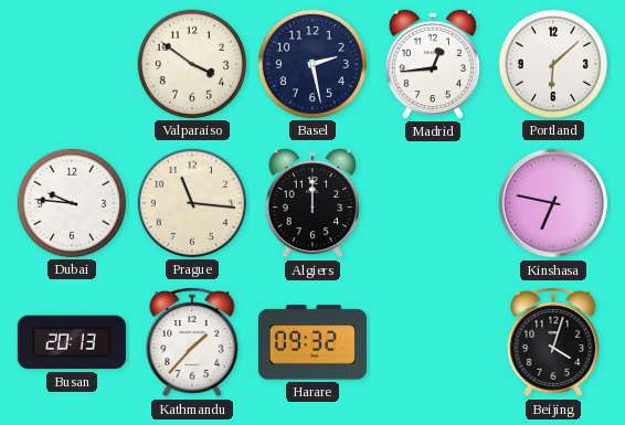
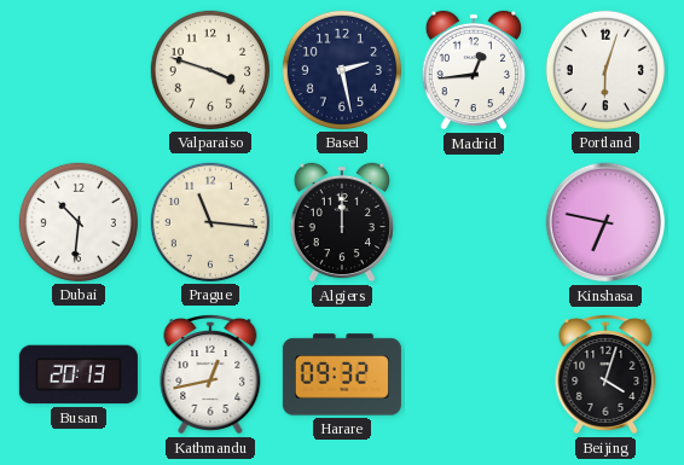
Valparaiso: 3:51 -> 3:48
Portland: 6:08 -> 6:03
Dubai: 9:46 -> 10:31
Kathmandu: 1:37 -> 12:43
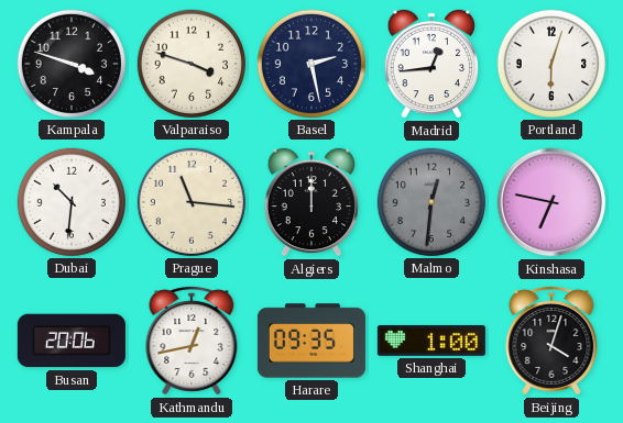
Kampala: none -> 3:48
Malmo: none -> 12:31
Busan: 20:13 -> 20:06
Harare: 09:32 -> 09:35
Shanghai: none -> 1:00
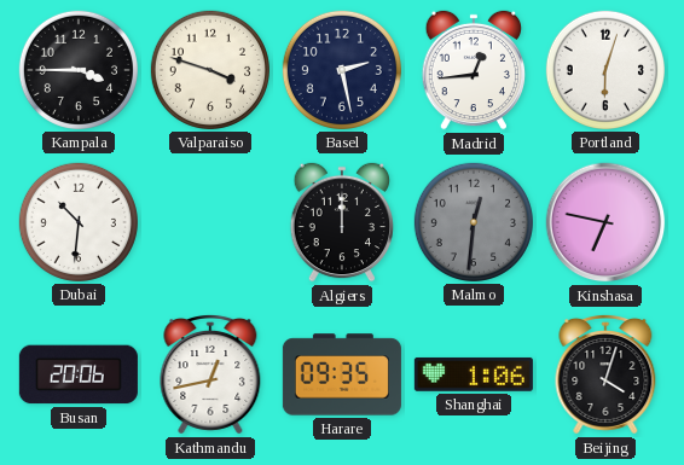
Kampala: 3:48 -> 3:45
Prague: 11:16 -> none
Shanghai: 1:00 -> 1:06
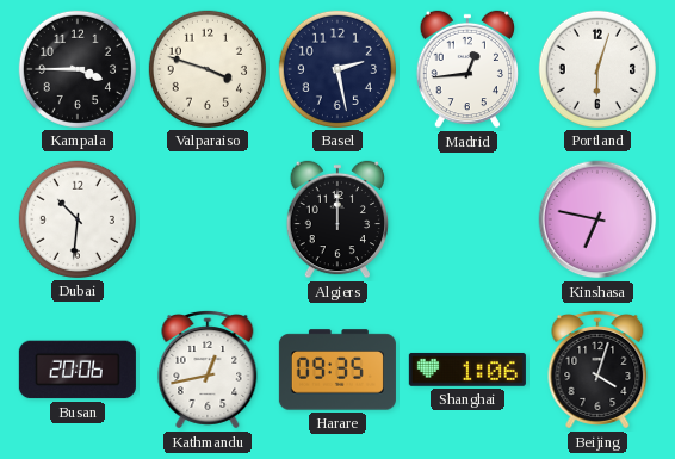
Malmo: 12:31 -> none
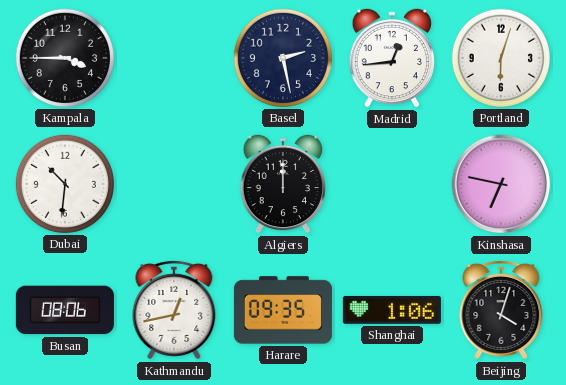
Valparaiso: 3:48 -> none
Busan: 20:06 -> 08:06
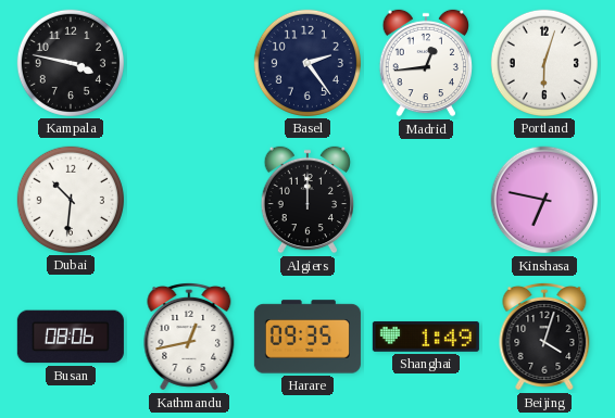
Kampala: 3:45 -> 3:47
Basel: 2:28 -> 2:24
Shanghai: 1:06 -> 1:49
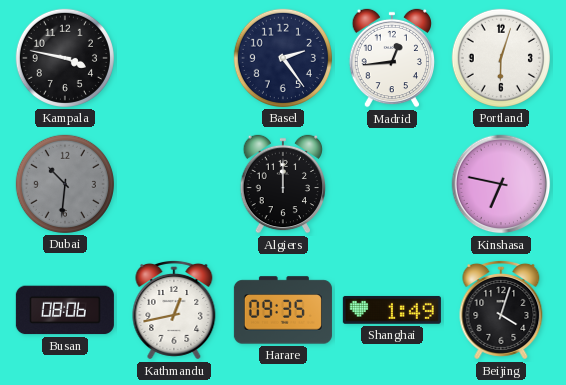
Dubai dial: white -> grey
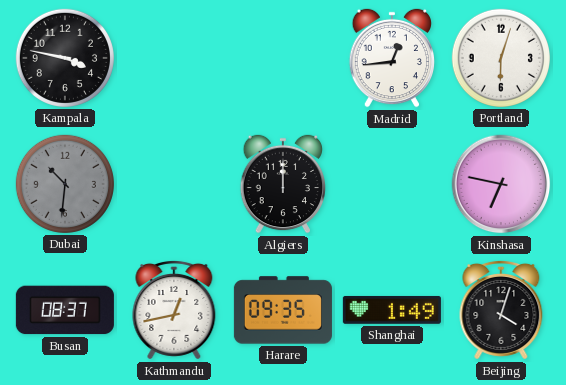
Basel: 2:24 -> none
Busan: 08:06 -> 08:37
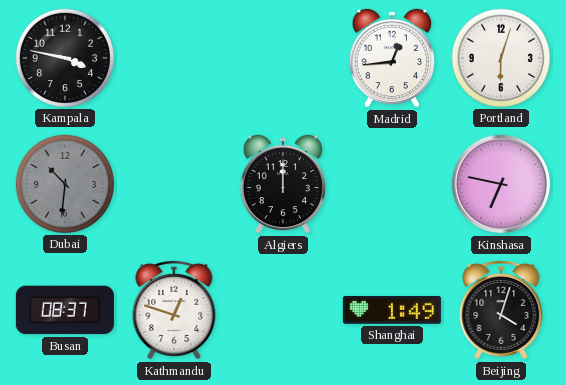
Kathmandu: 12:43 -> 12:48
Harare: 09:35 -> none
